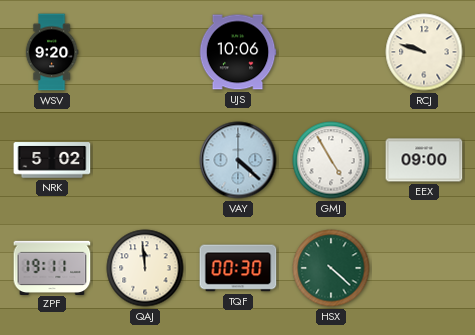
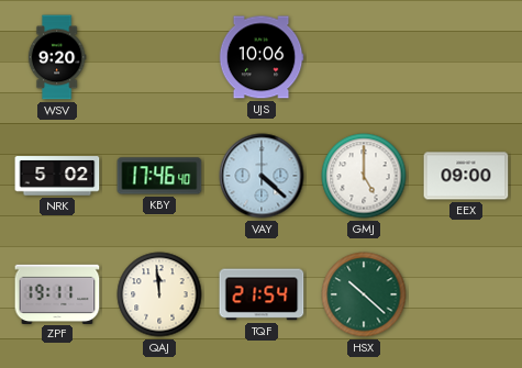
RCJ: 9:48 -> none
KBY: none -> 17:46
GMJ: 4:55 -> 5:00
TQF: 00:30 -> 21:54
HSX: 4:22 -> 10:22
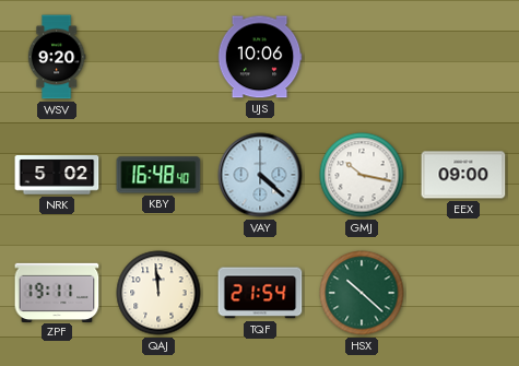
KBY: 17:46 -> 16:48
GMJ: 5:00 -> 10:17
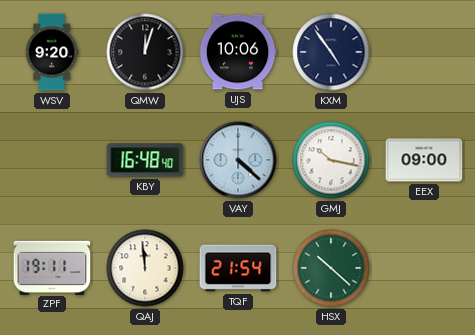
QMW: none -> 12:03
KXM: none -> 4:54
NRK: 5:02 -> none
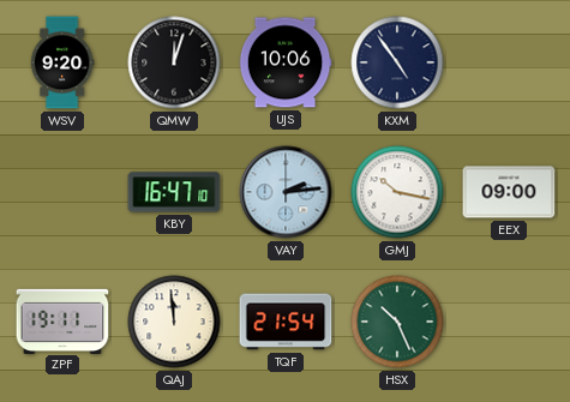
KBY: 16:48 -> 16:47
VAY: 4:22 -> 2:14
HSX: 10:22 -> 10:26
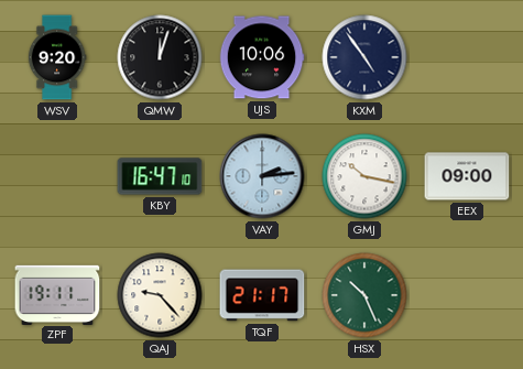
QAJ: 11:59 -> 9:23
TQF: 21:54 -> 21:17
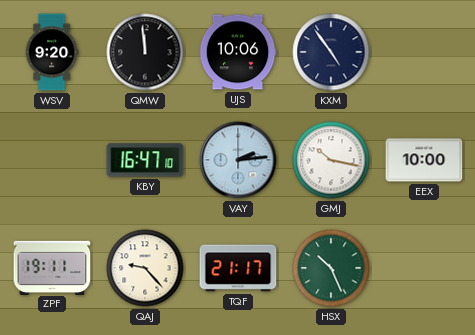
QMW: 12:03 -> 11:59
EEX: 09:00 -> 10:00
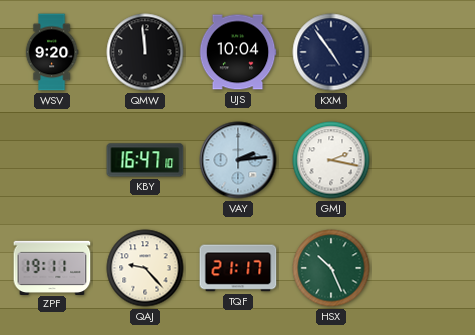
UJS: 10:06 -> 10:04
GMJ: 10:17 -> 2:17
EEX: 10:00 -> none
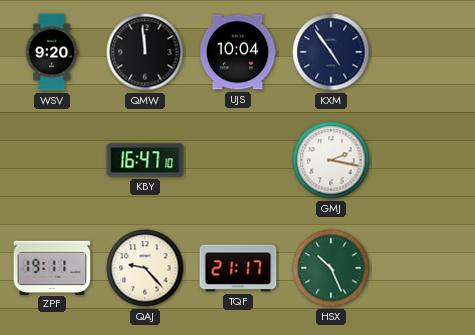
VAY: 2:14 -> none
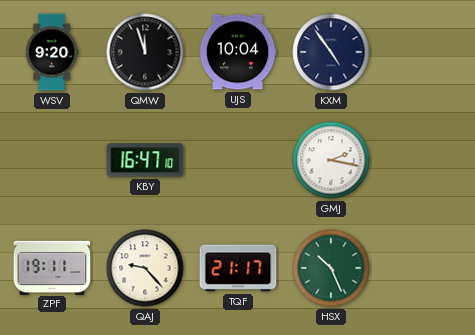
QMW: 11:59 -> 11:57
